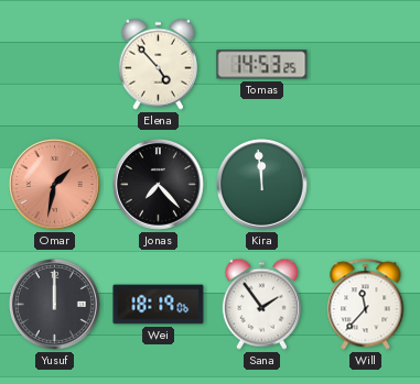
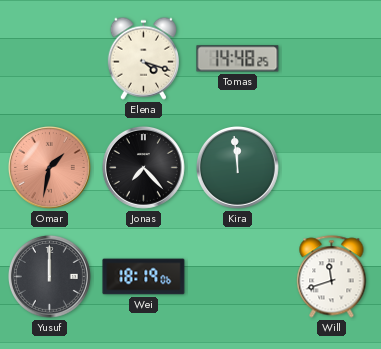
Elena: 4:53 -> 4:18
Tomas: 14:53 -> 14:48
Sana: 1:54 -> none
Will: 11:37 -> 11:42
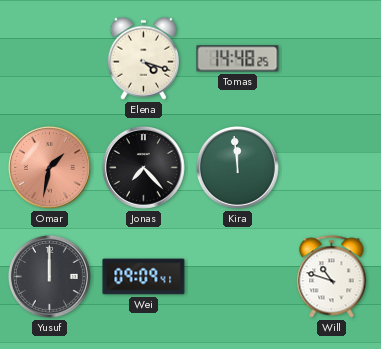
Wei: 18:19 -> 09:09
Will: 11:42 -> 10:48
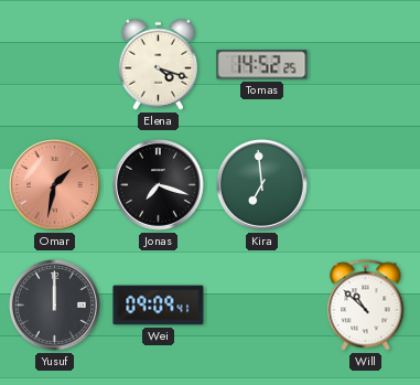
Tomas: 14:48 -> 14:52
Jonas: 7:23 -> 7:18
Kira: 11:59 -> 6:59
Will: 10:48 -> 10:52
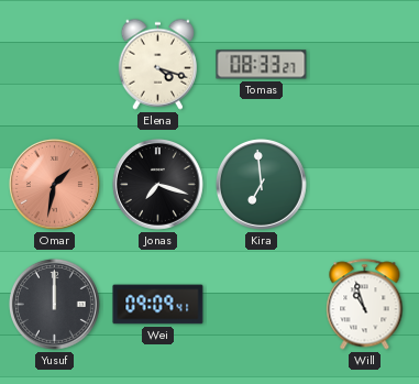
Tomas: 14:52 -> 08:33
Will: 10:52 -> 10:57
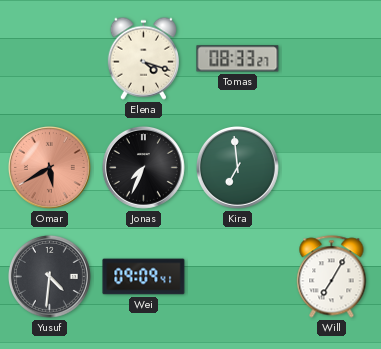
Omar: 1:32 -> 5:40
Jonas: 7:18 -> 7:34
Yusuf: 12:00 -> 4:31
Will: 10:57 -> 7:05
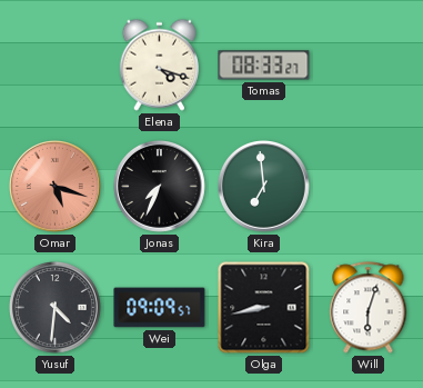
Omar: 5:40 -> 5:18
Wei: 09:09:41 -> 09:09:57
Olga: none -> 8:43
Will: 7:05 -> 6:03
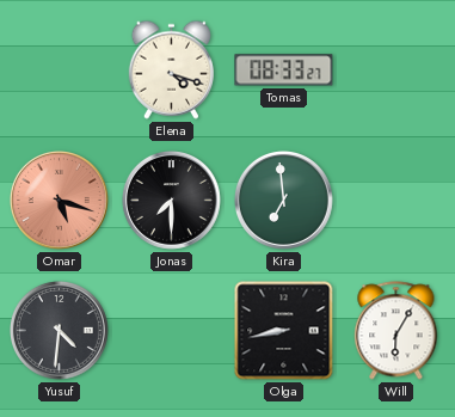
Jonas: 7:34 -> 7:30
Wei: 09:09 -> none
Will: 6:03 -> 6:05
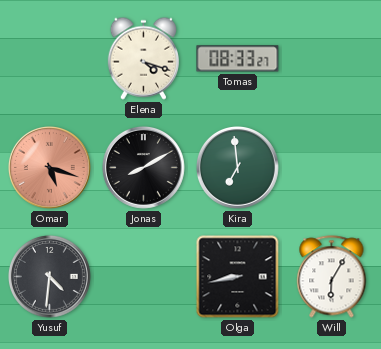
Jonas: 7:30 -> 8:10
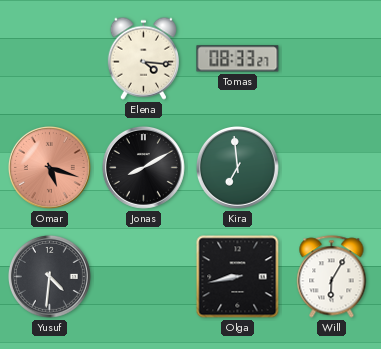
Elena: 4:18 -> 4:16
